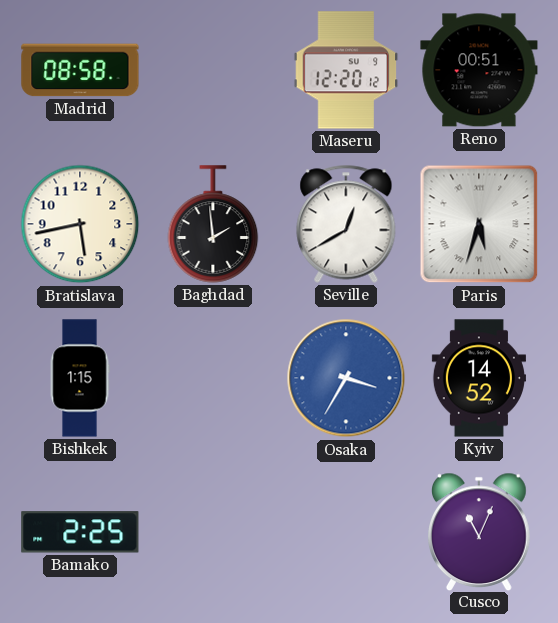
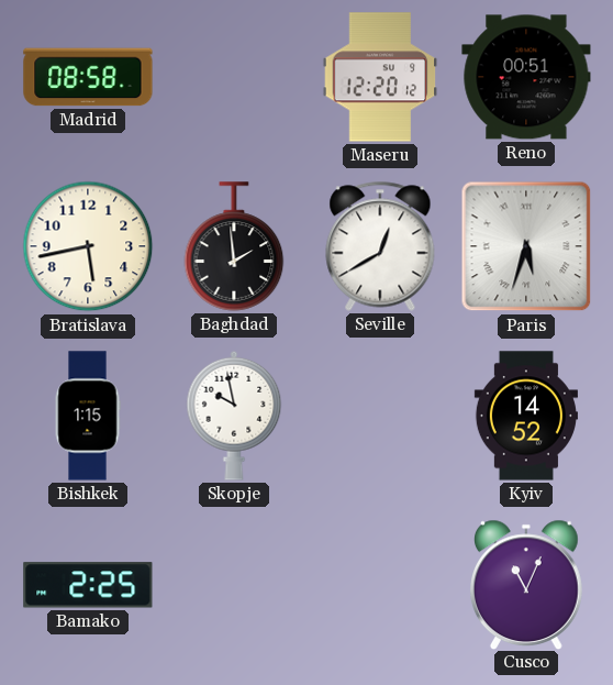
Skopje: none -> 9:58
Osaka: 3:35 -> none
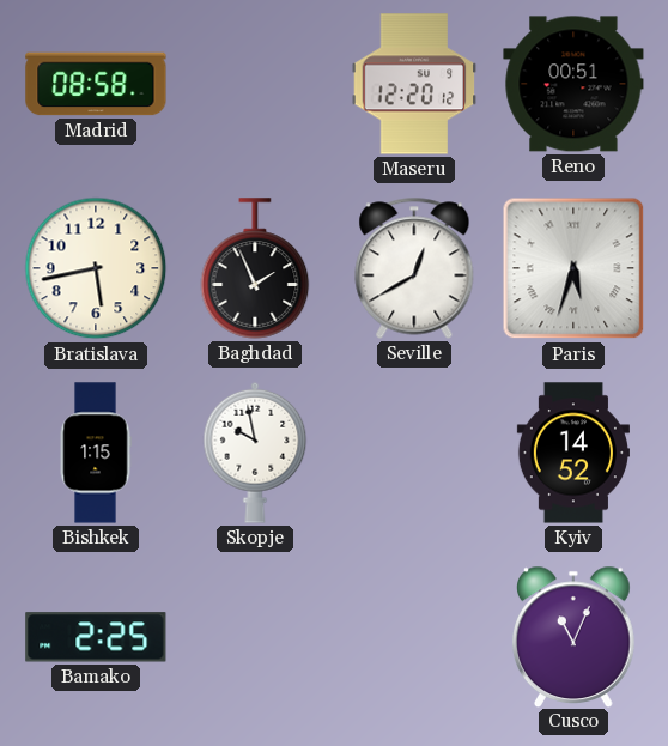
Baghdad: 1:59 -> 1:56
